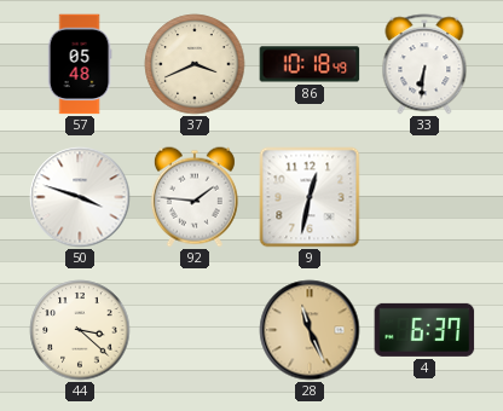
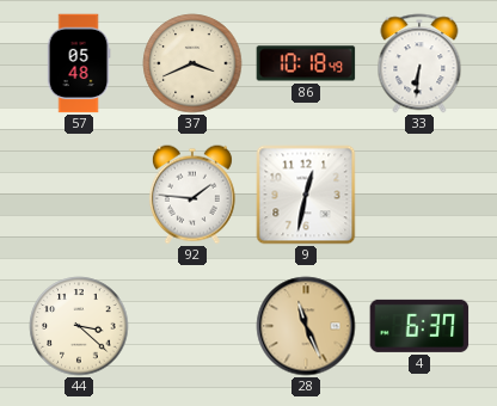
50: 3:48 -> none
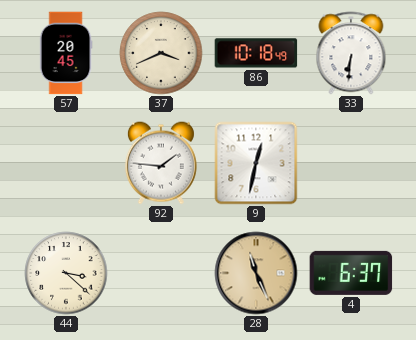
57: 05:48 -> 20:45
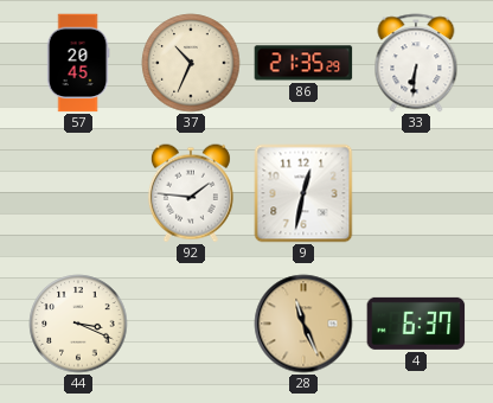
37: 3:41 -> 10:34
86: 10:18 -> 21:35
44: 3:22 -> 3:19
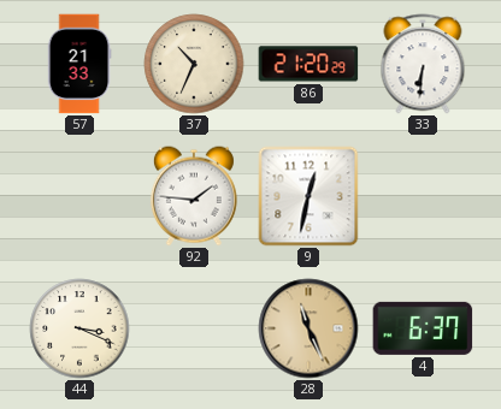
57: 20:45 -> 21:33
86: 21:35 -> 21:20
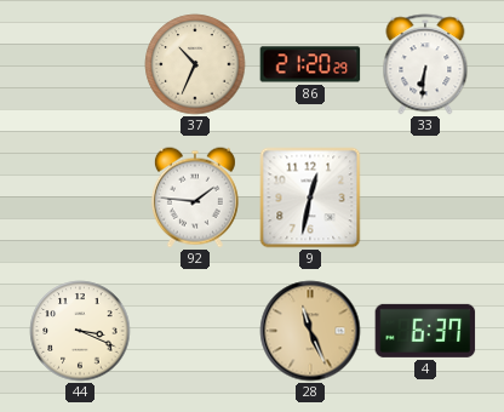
57: 21:33 -> none
